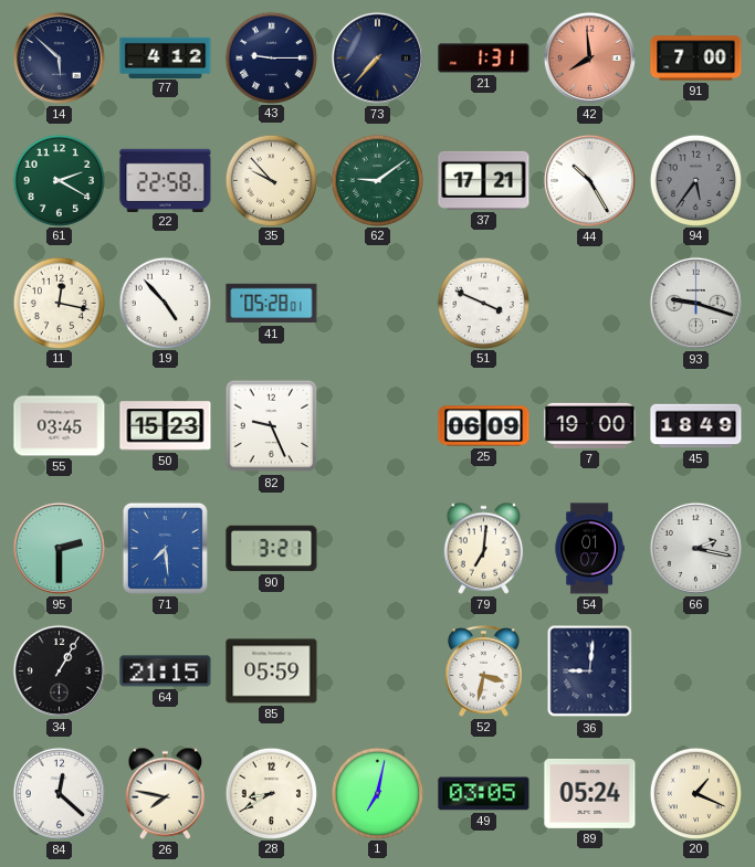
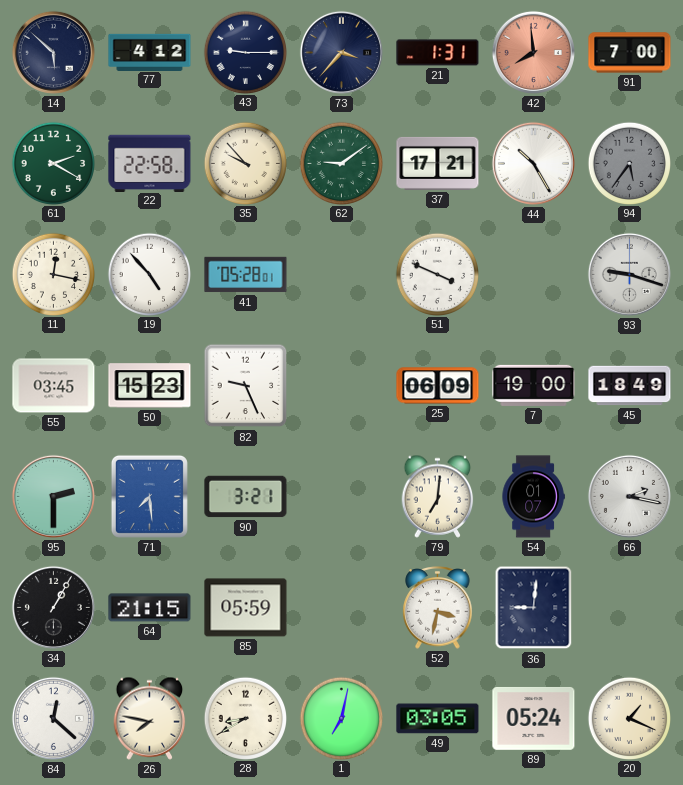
73: 7:37 -> 3:37
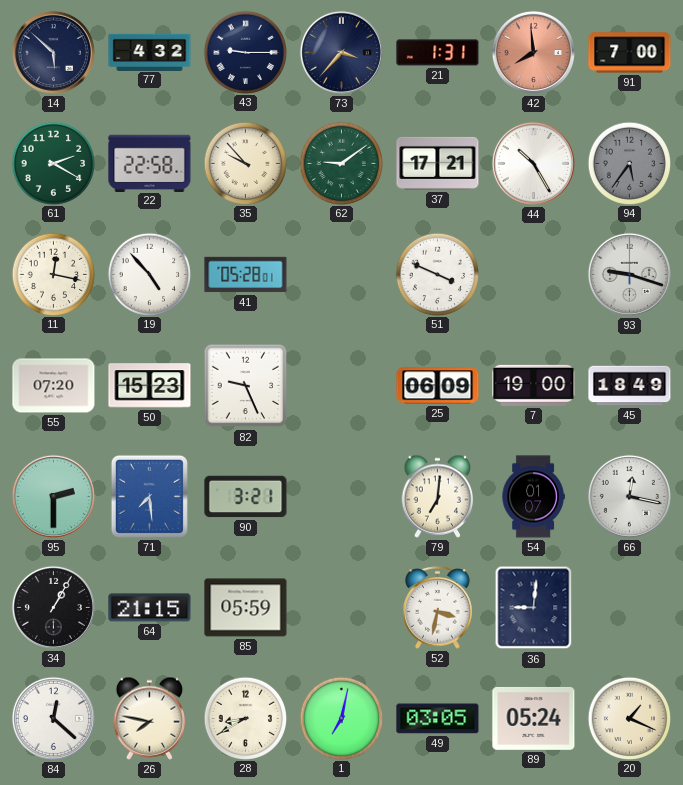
77: 4:12 -> 4:32
55: 03:45 -> 07:20
66: 2:17 -> 12:17
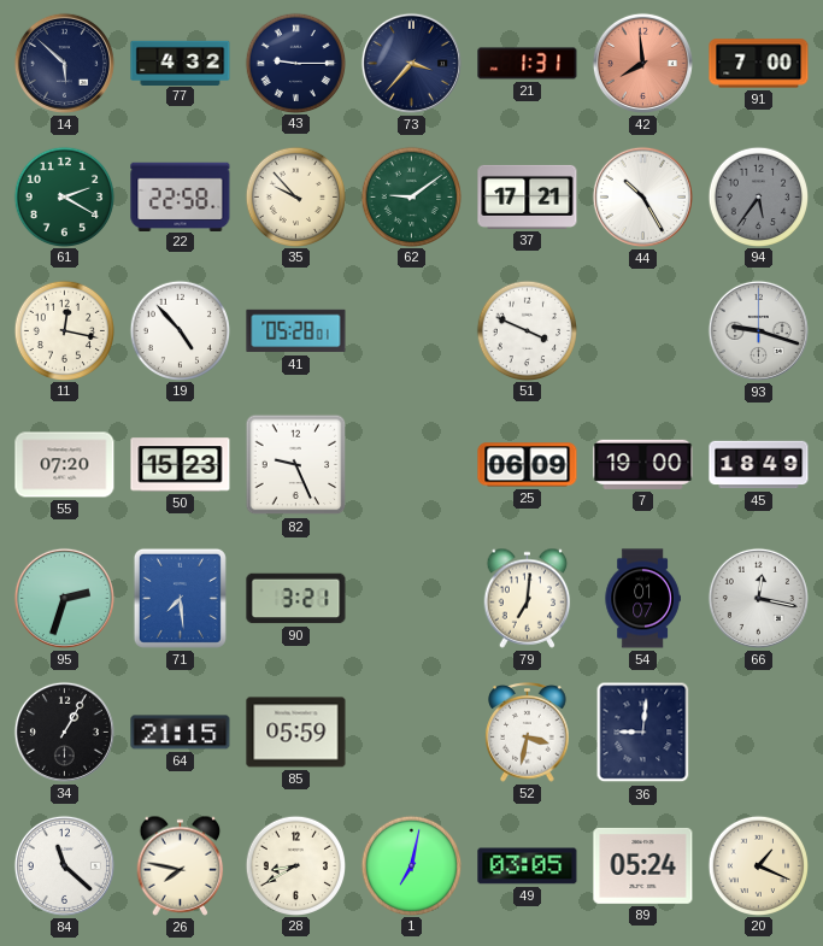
95: 2:30 -> 2:33
84: 12:22 -> 11:22
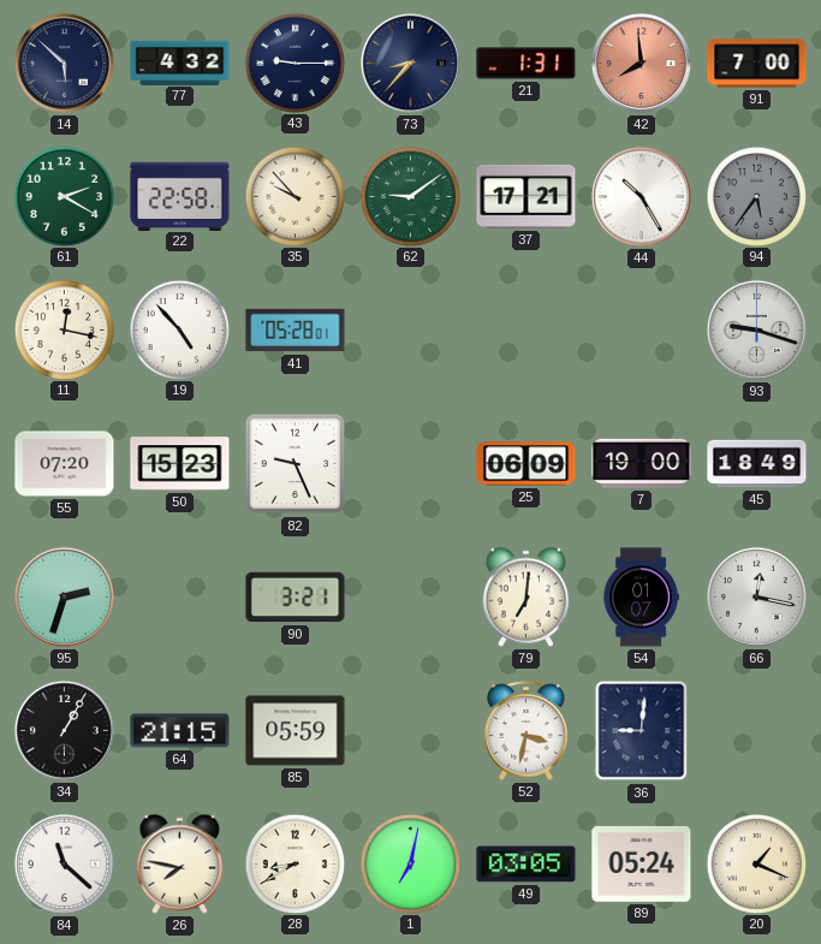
73: 3:37 -> 8:37
51: 3:49 -> none
71: 7:29 -> none
